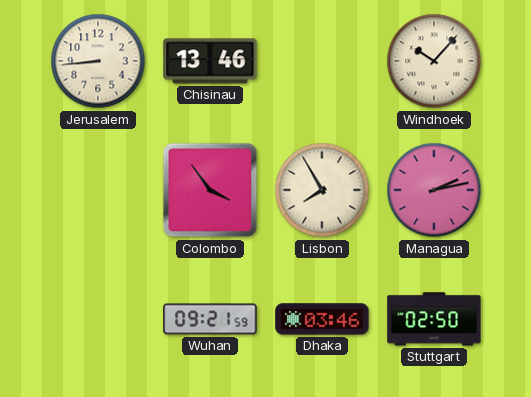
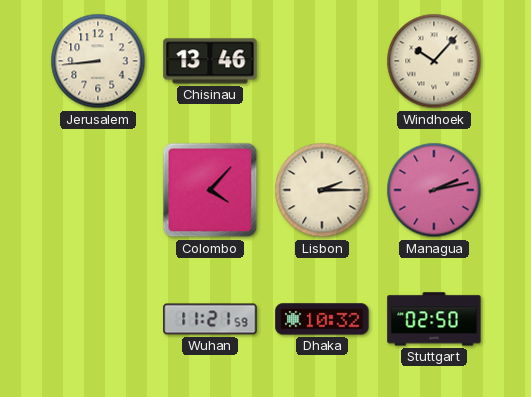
Colombo: 3:54 -> 4:07
Lisbon: 7:55 -> 2:15
Wuhan: 09:21 -> 11:21
Dhaka: 03:46 -> 10:32
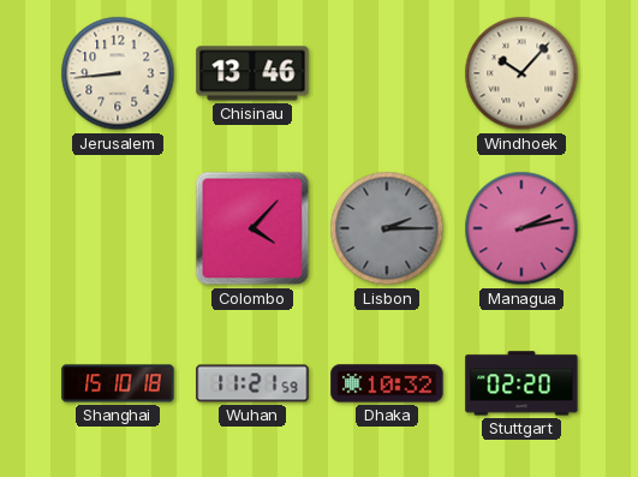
Lisbon dial: cream -> grey
Shanghai: none -> 15:10
Stuttgart: 02:50 -> 02:20
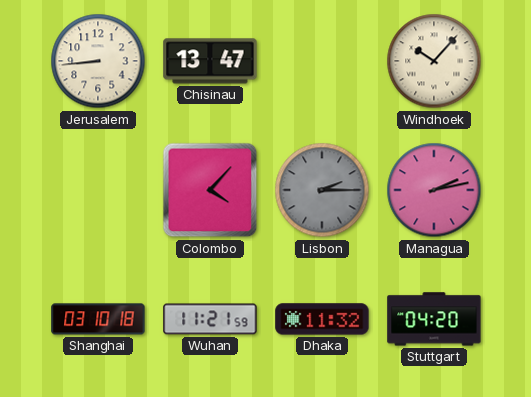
Chisinau: 13:46 -> 13:47
Shanghai: 15:10 -> 03:10
Dhaka: 10:32 -> 11:32
Stuttgart: 02:20 -> 04:20
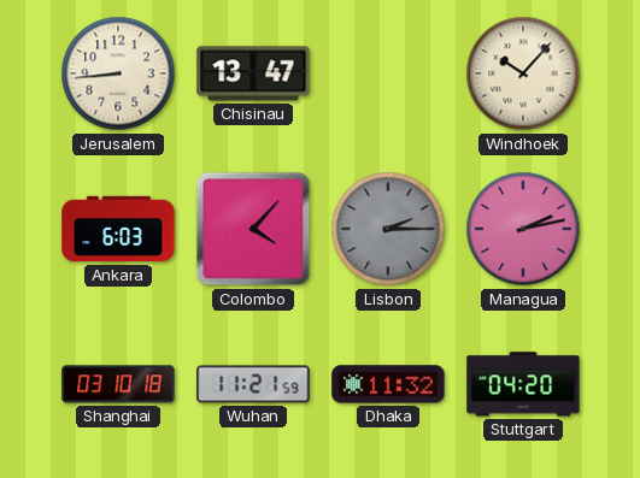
Ankara: none -> 6:03
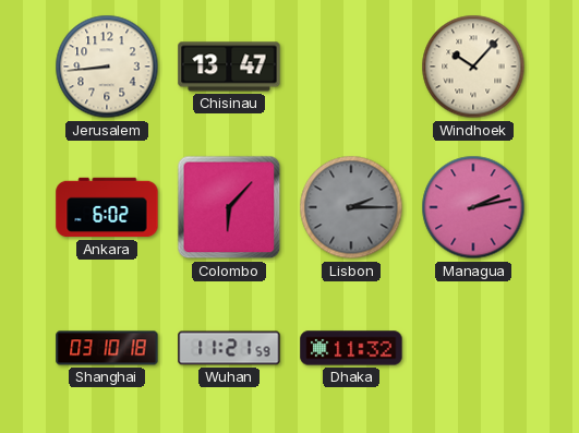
Ankara: 6:03 -> 6:02
Colombo: 4:07 -> 6:07
Stuttgart: 04:20 -> none
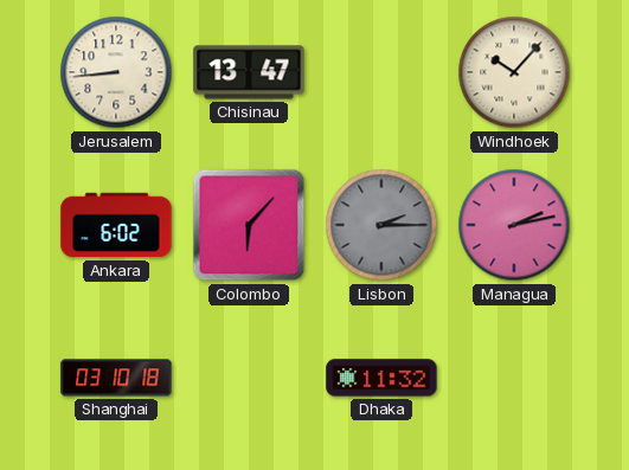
Wuhan: 11:21 -> none
